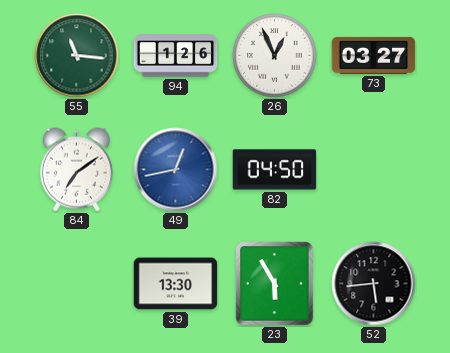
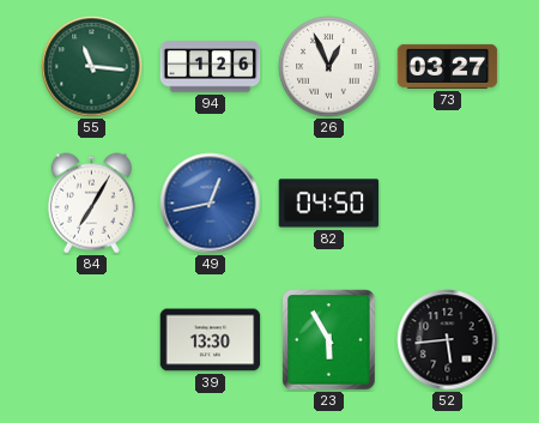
84: 7:09 -> 7:05
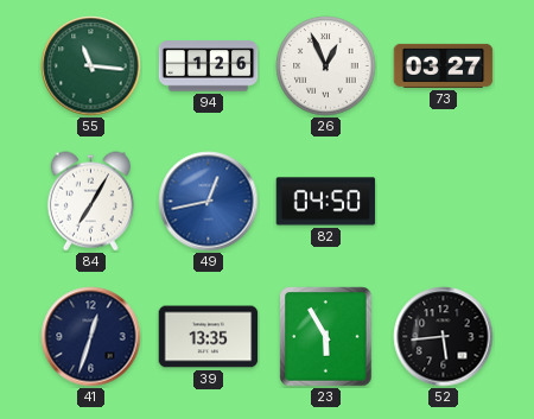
41: none -> 12:33
39: 13:30 -> 13:35
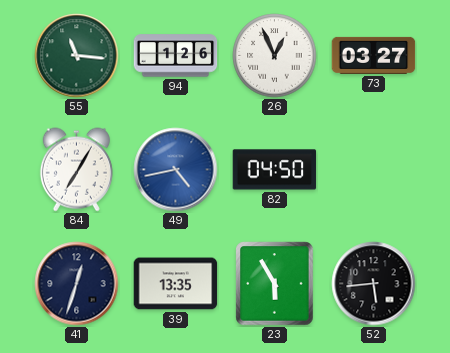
49: 12:43 -> 4:43
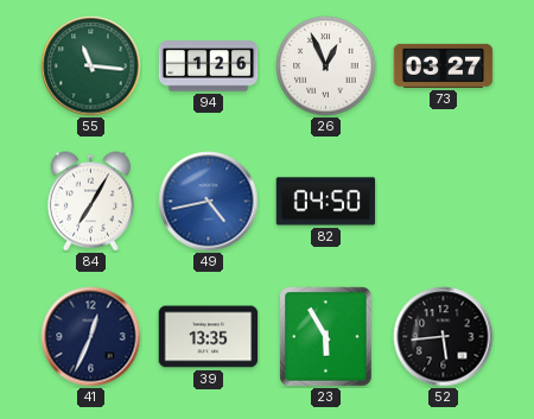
41: 12:33 -> 12:34
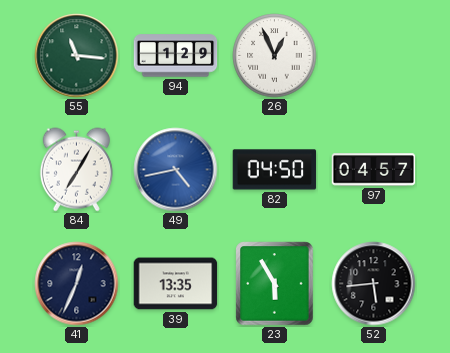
94: 1:26 -> 1:29
73: 03:27 -> none
97: none -> 04:57
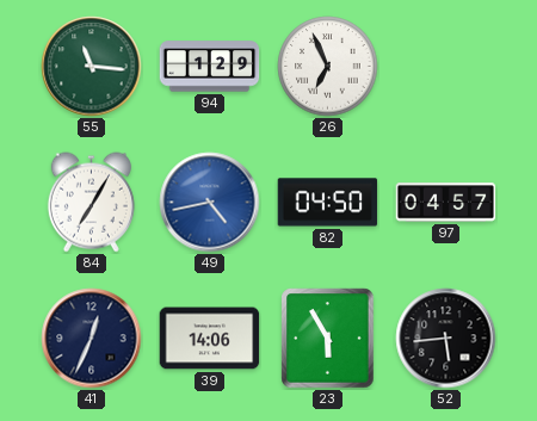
26: 12:56 -> 6:56
39: 13:35 -> 14:06
